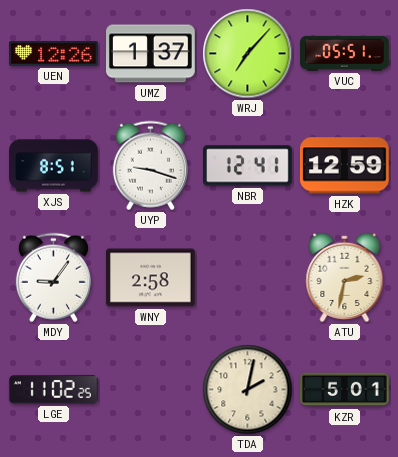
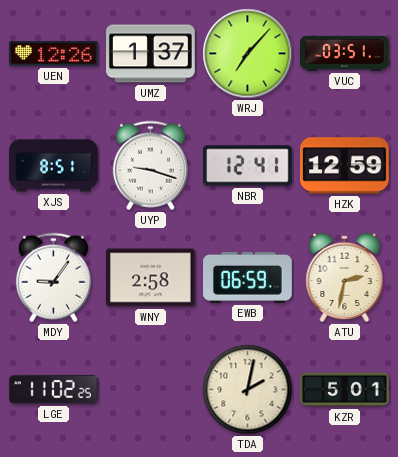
VUC: 05:51 -> 03:51
EWB: none -> 06:59
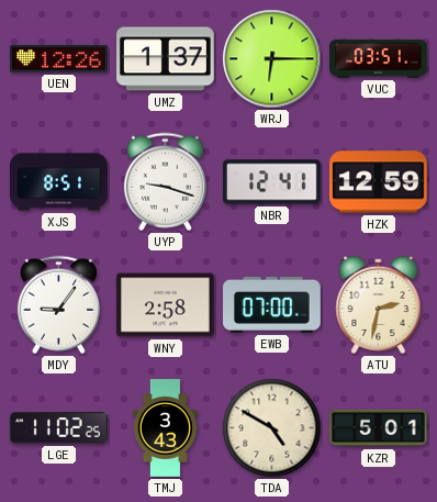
WRJ: 7:07 -> 6:15
EWB: 06:59 -> 07:00
TMJ: none -> 3:43
TDA: 2:02 -> 4:50
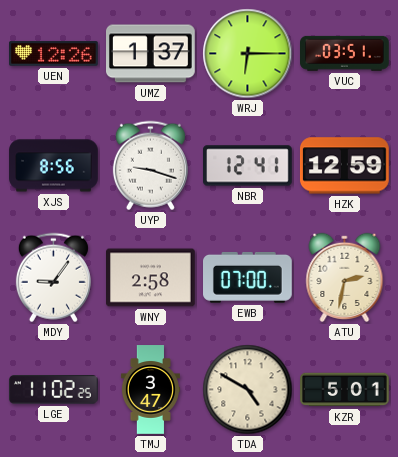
XJS: 8:51 -> 8:56
TMJ: 3:43 -> 3:47
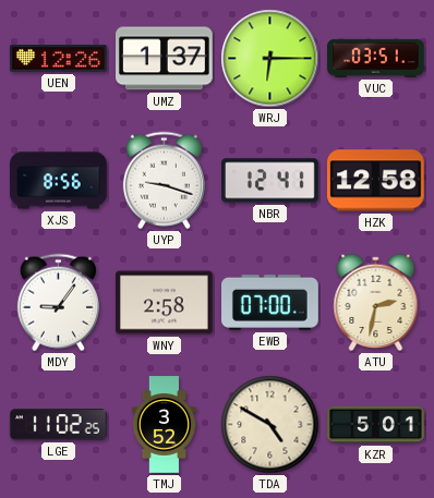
HZK: 12:59 -> 12:58
TMJ: 3:47 -> 3:52
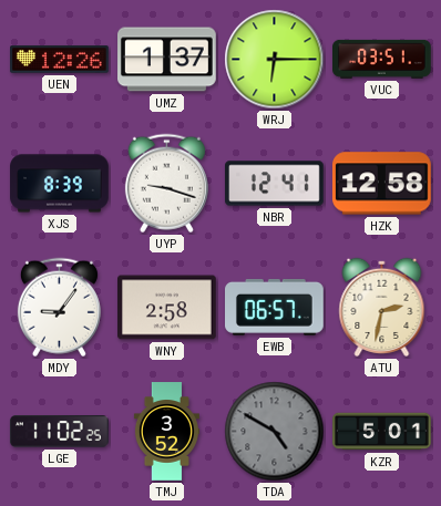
XJS: 8:56 -> 8:39
EWB: 07:00 -> 06:57
TDA dial: cream -> grey
